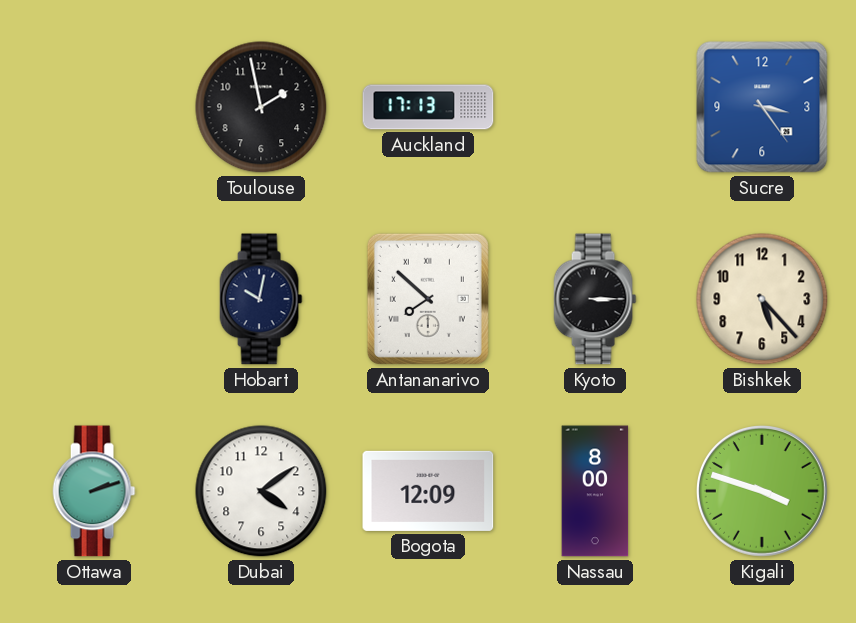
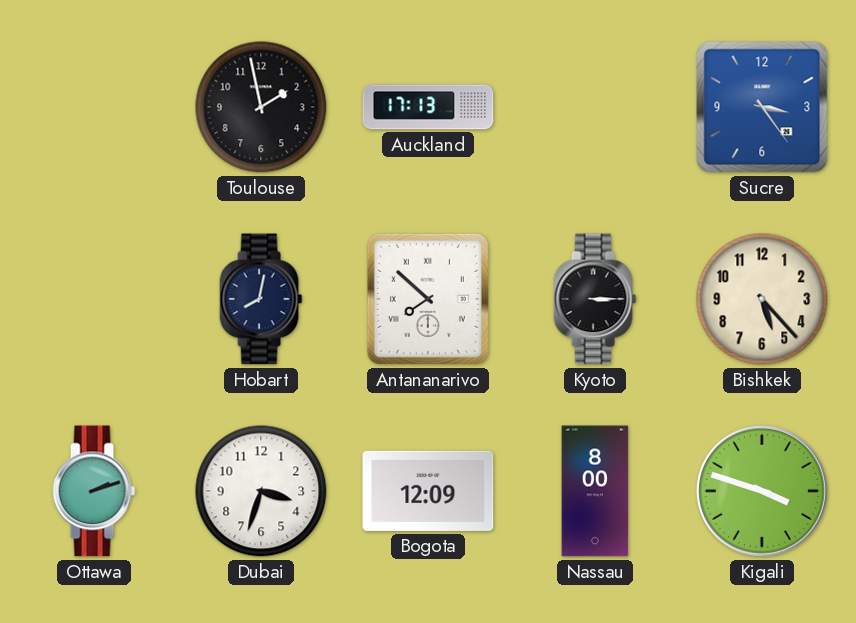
Hobart: 10:02 -> 8:02
Dubai: 4:09 -> 3:33
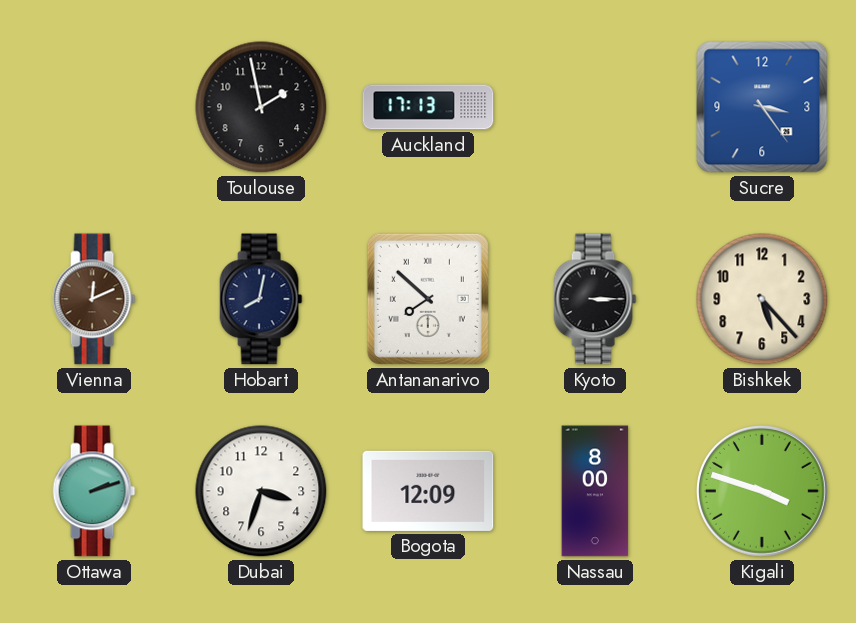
Vienna: none -> 12:11
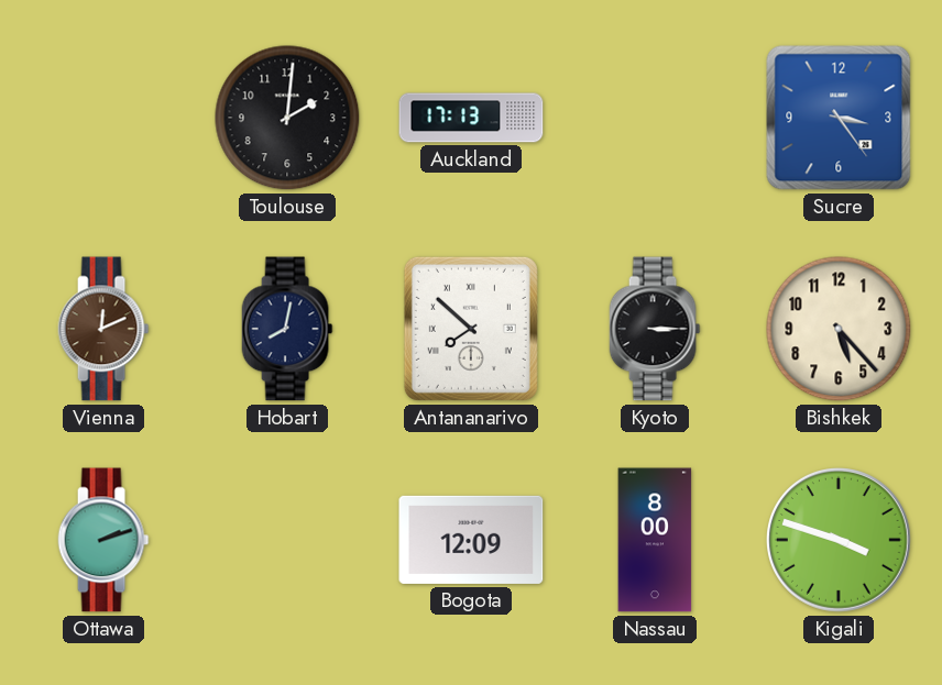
Toulouse: 1:58 -> 2:01
Dubai: 3:33 -> none
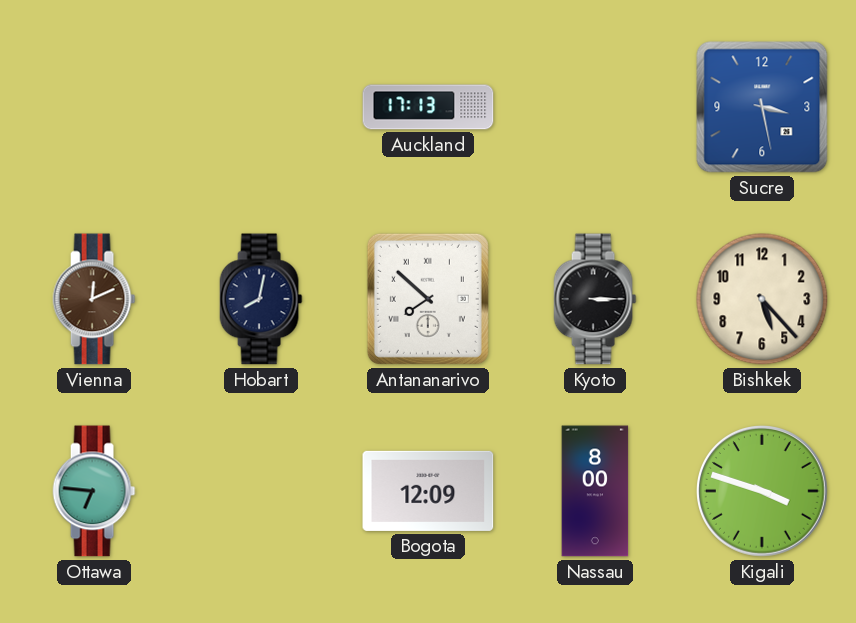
Toulouse: 2:01 -> none
Sucre: 3:24 -> 3:28
Ottawa: 2:12 -> 6:46
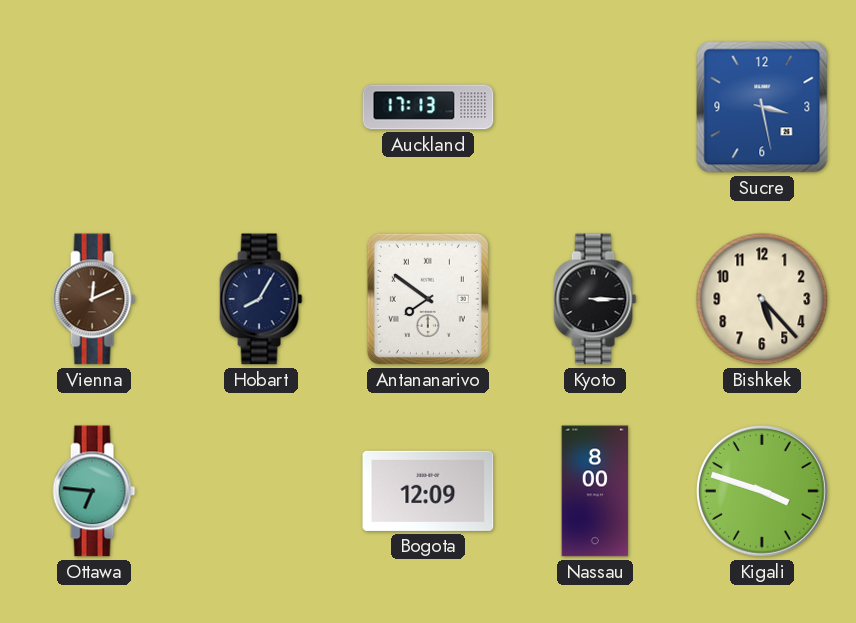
Hobart: 8:02 -> 8:05
Antananarivo: 7:52 -> 7:51
